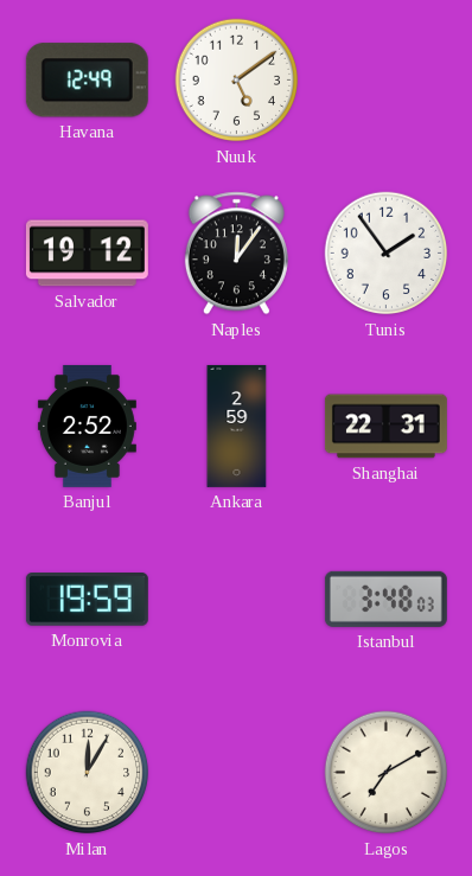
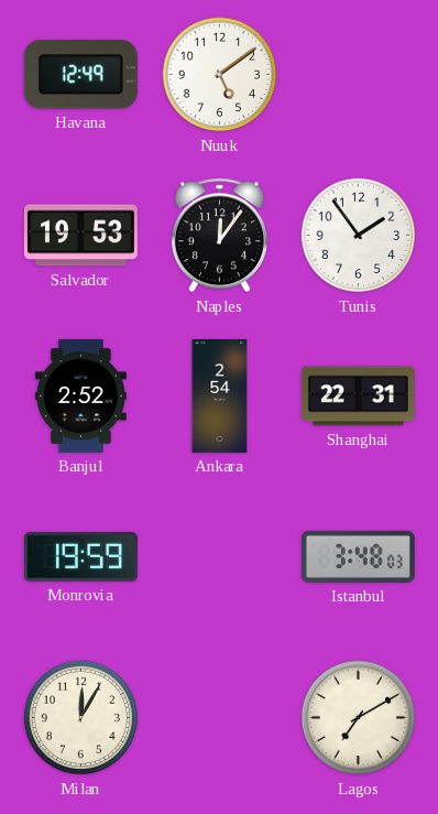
Salvador: 19:12 -> 19:53
Ankara: 2:59 -> 2:54
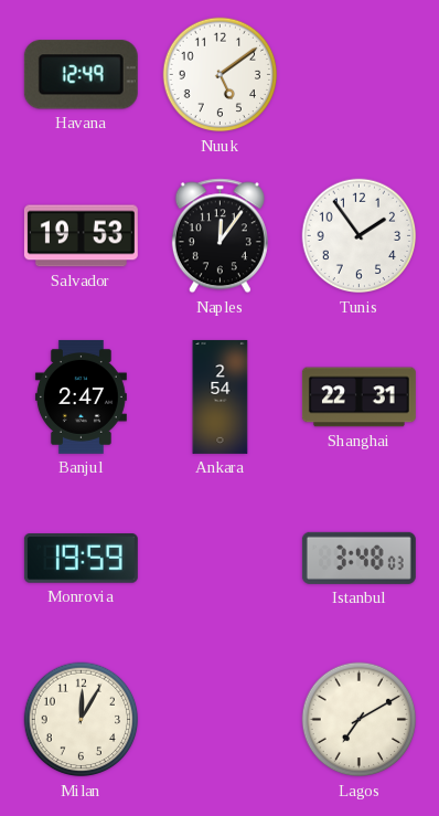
Banjul: 2:52 -> 2:47
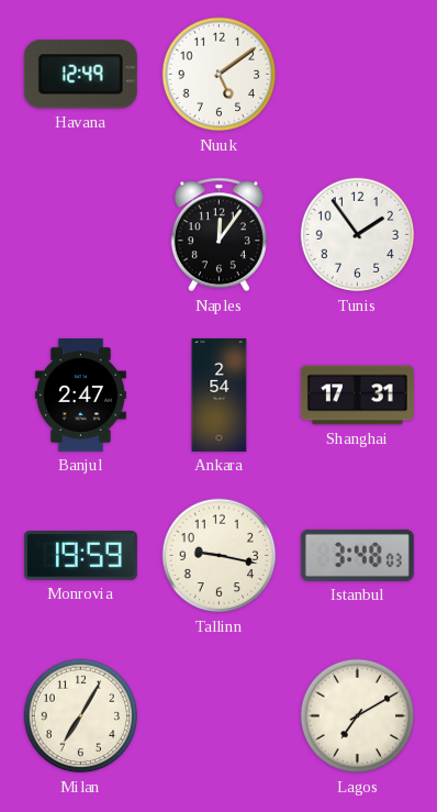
Salvador: 19:53 -> none
Shanghai: 22:31 -> 17:31
Tallinn: none -> 9:17
Milan: 12:05 -> 7:05
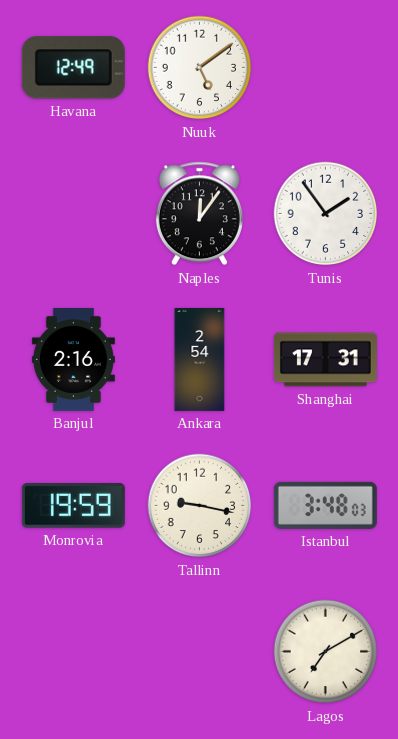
Banjul: 2:47 -> 2:16
Milan: 7:05 -> none
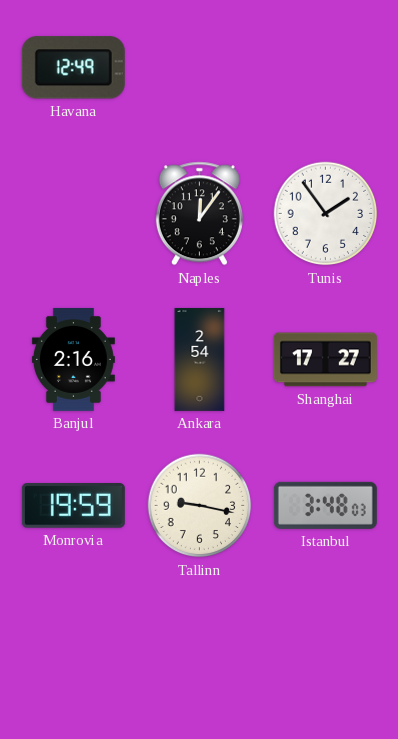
Nuuk: 5:09 -> none
Shanghai: 17:31 -> 17:27
Lagos: 7:10 -> none
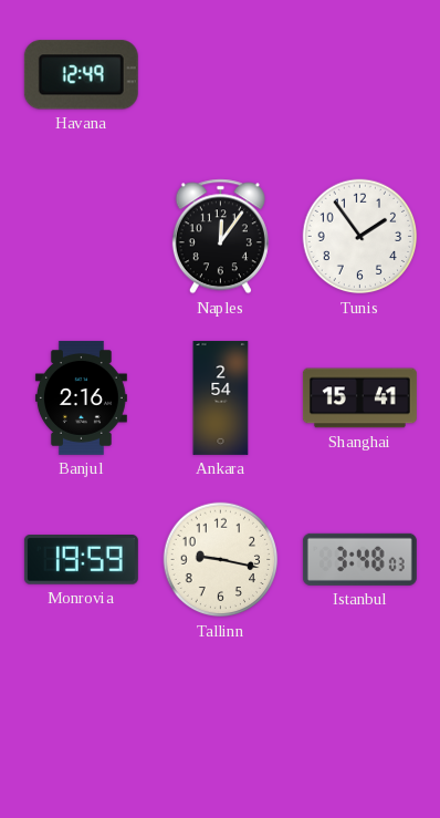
Shanghai: 17:27 -> 15:41
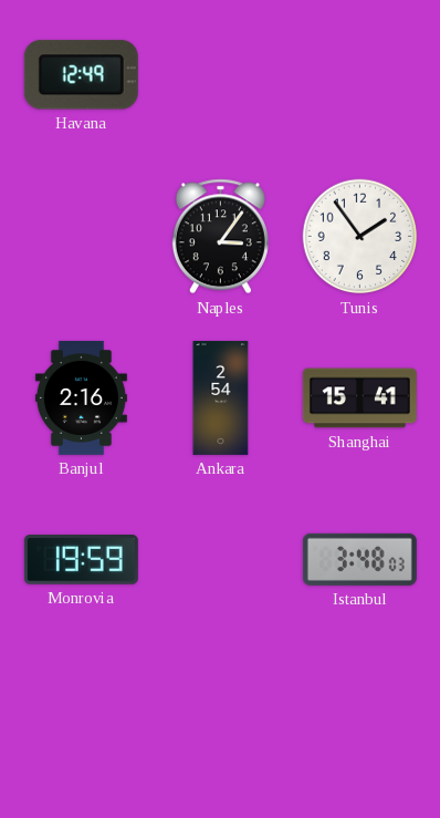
Naples: 12:06 -> 3:06
Tallinn: 9:17 -> none
